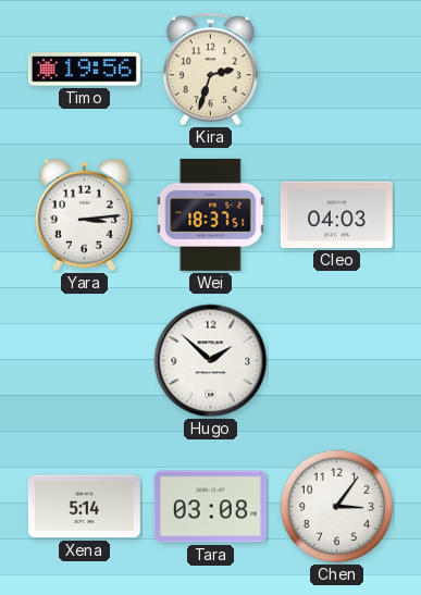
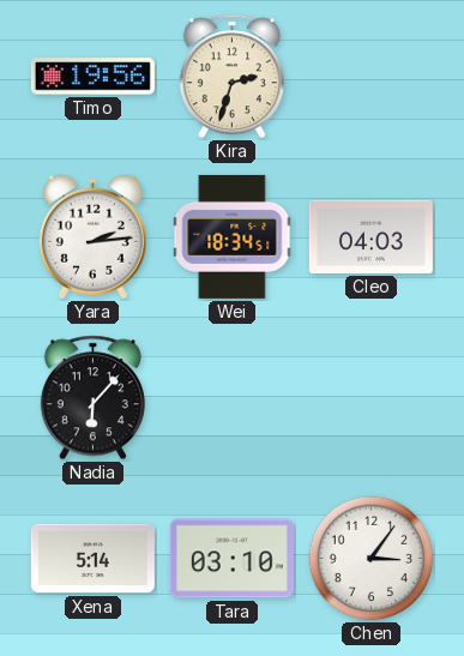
Yara: 3:14 -> 2:14
Wei: 18:37 -> 18:34
Nadia: none -> 6:07
Hugo: 1:52 -> none
Tara: 03:08 -> 03:10
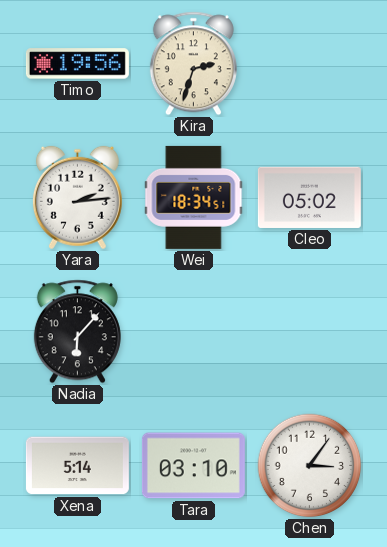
Cleo: 04:03 -> 05:02
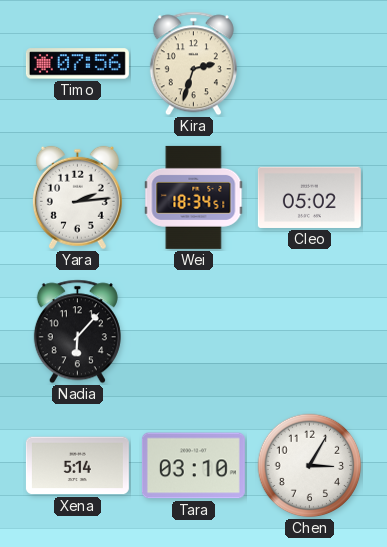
Timo: 19:56 -> 07:56
Chen: 3:06 -> 3:05
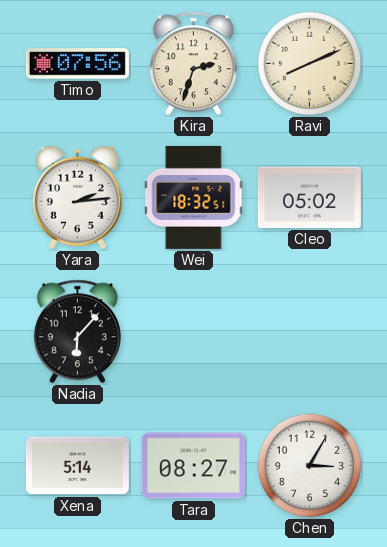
Ravi: none -> 8:11
Wei: 18:34 -> 18:32
Tara: 03:10 -> 08:27
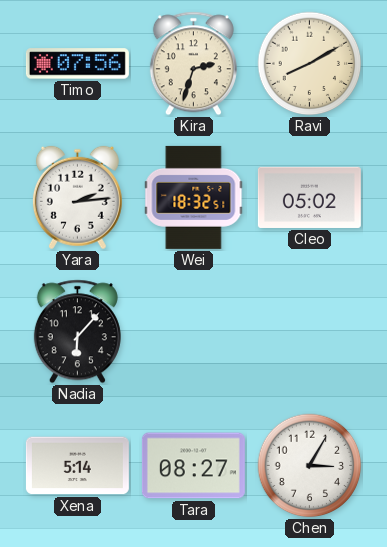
Ravi: 8:11 -> 8:10
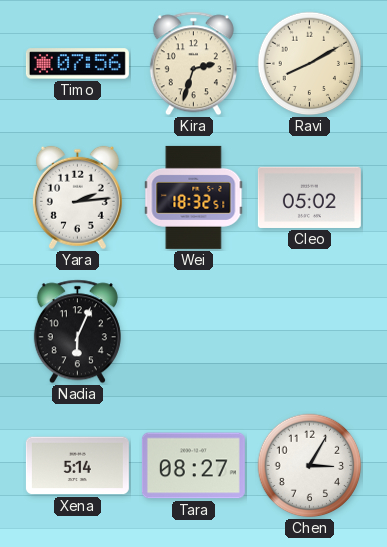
Nadia: 6:07 -> 6:04
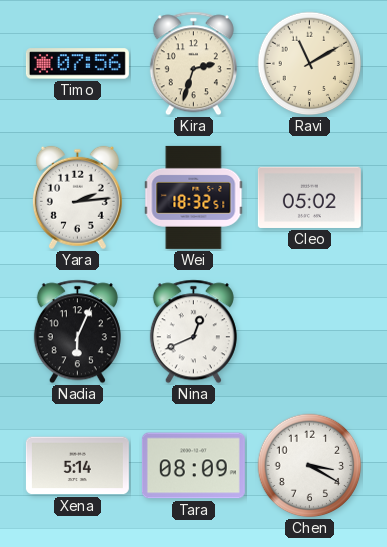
Ravi: 8:10 -> 11:10
Nina: none -> 12:41
Tara: 08:27 -> 08:09
Chen: 3:05 -> 3:20
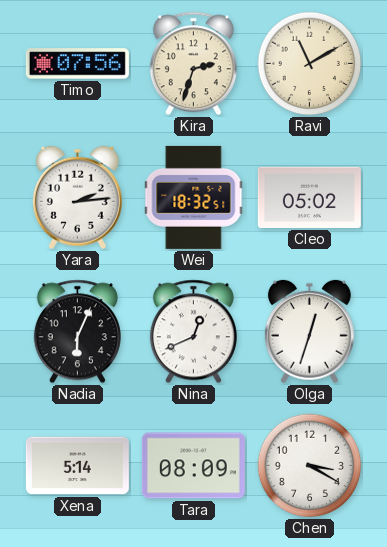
Olga: none -> 12:33
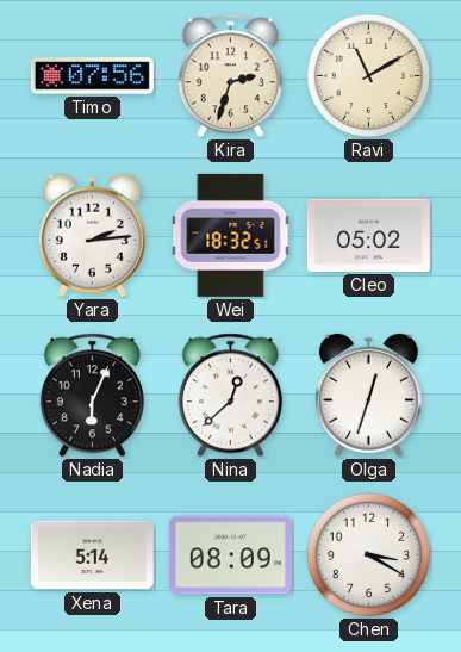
Nina: 12:41 -> 12:38
